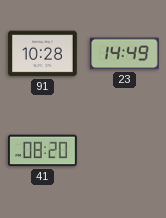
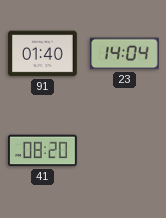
91: 10:28 -> 01:40
23: 14:49 -> 14:04
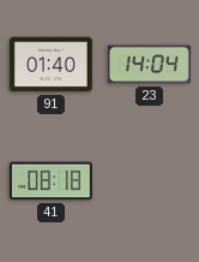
41: 08:20 -> 08:18
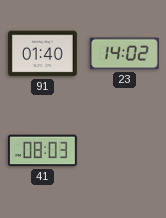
23: 14:04 -> 14:02
41: 08:18 -> 08:03
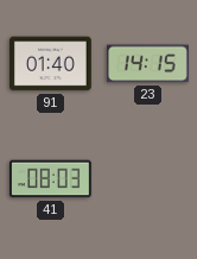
23: 14:02 -> 14:15
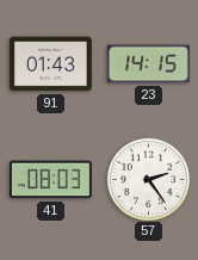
91: 01:40 -> 01:43
57: none -> 2:24
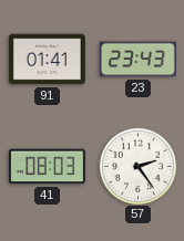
91: 01:43 -> 01:41
23: 14:15 -> 23:43
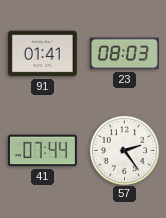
23: 23:43 -> 08:03
41: 08:03 -> 07:44
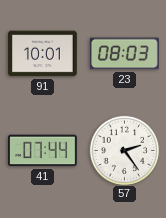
91: 01:41 -> 10:01
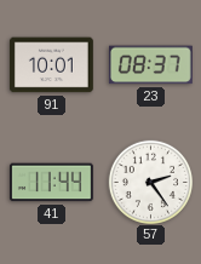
23: 08:03 -> 08:37
41: 07:44 -> 11:44
